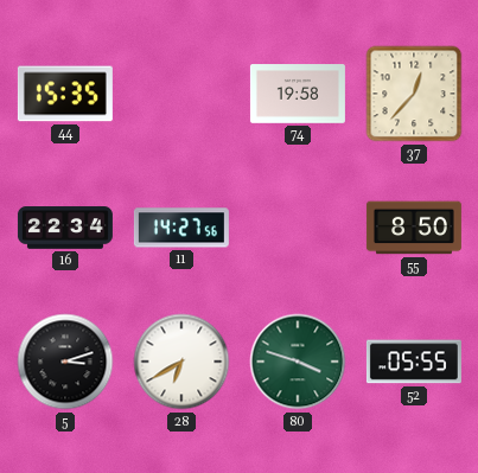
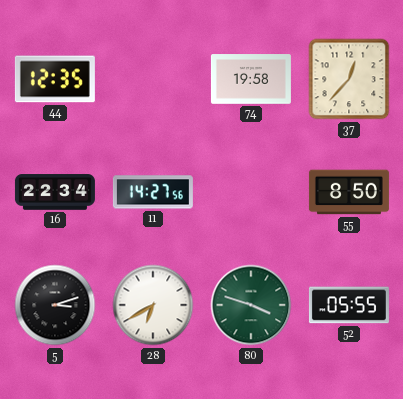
44: 15:35 -> 12:35
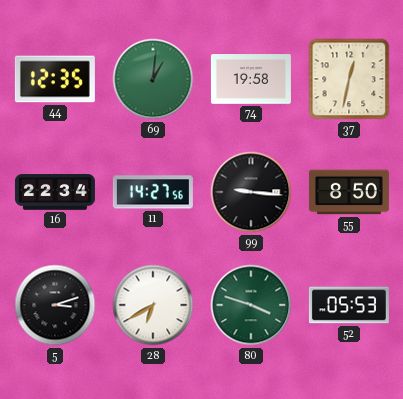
69: none -> 1:01
37: 12:37 -> 12:32
99: none -> 9:16
52: 05:55 -> 05:53
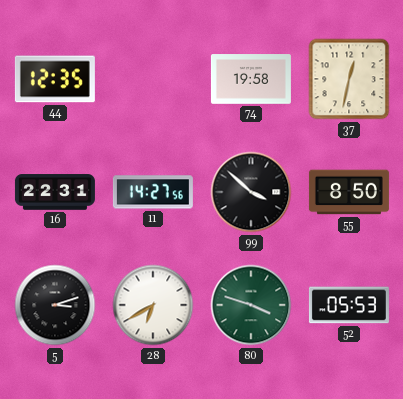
69: 1:01 -> none
16: 22:34 -> 22:31
99: 9:16 -> 3:52
